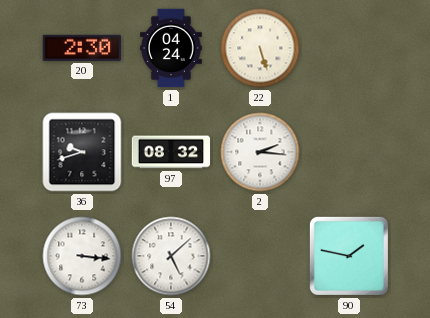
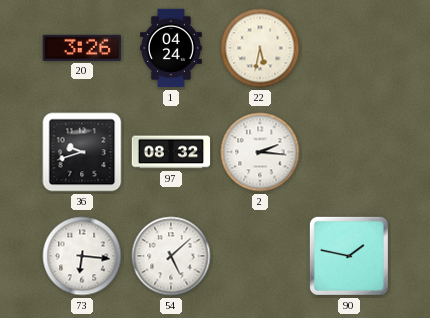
20: 2:30 -> 3:26
22: 5:27 -> 5:32
73: 3:16 -> 6:16
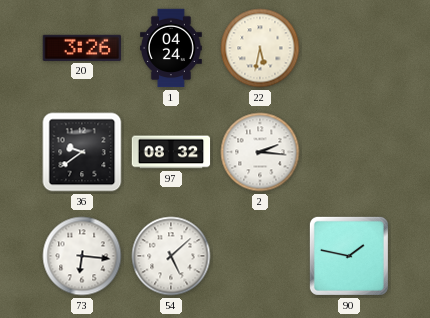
36: 9:42 -> 9:39
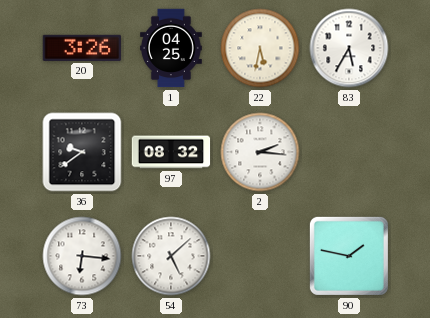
1: 04:24 -> 04:25
83: none -> 5:35
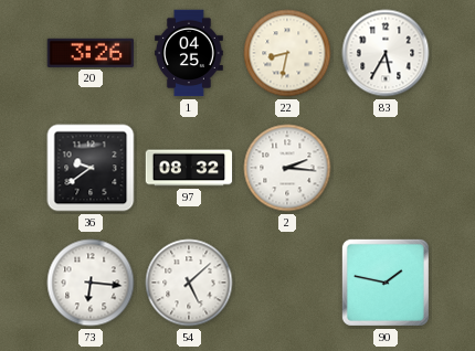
22: 5:32 -> 8:32
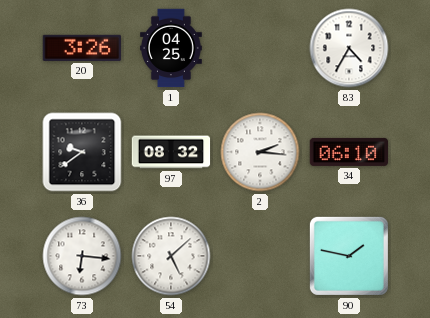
22: 8:32 -> none
83: 5:35 -> 4:35
34: none -> 06:10
